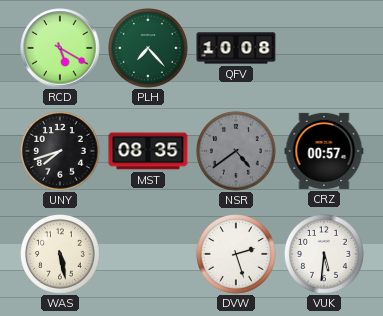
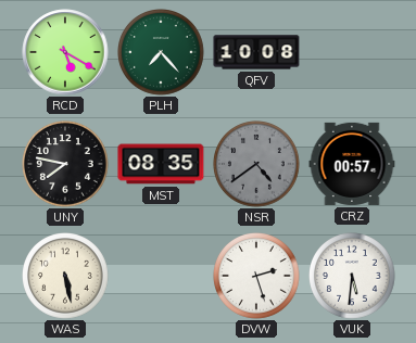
UNY: 7:42 -> 7:47
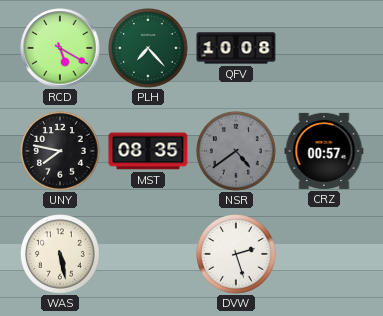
VUK: 5:31 -> none
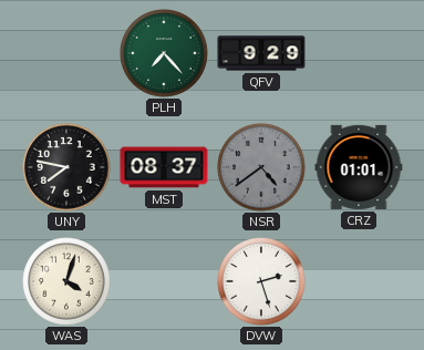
RCD: 5:20 -> none
QFV: 10:08 -> 9:29
MST: 08:35 -> 08:37
CRZ: 00:57 -> 01:01
WAS: 5:28 -> 4:03
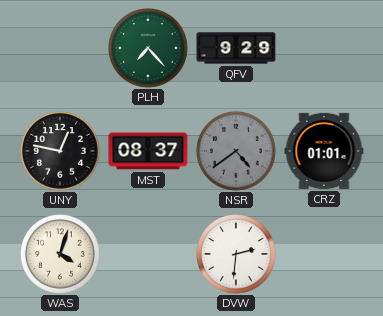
UNY: 7:47 -> 12:47
DVW: 2:27 -> 2:31
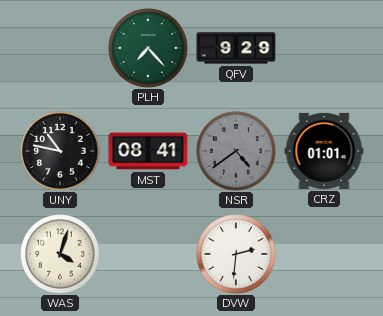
UNY: 12:47 -> 10:47
MST: 08:37 -> 08:41
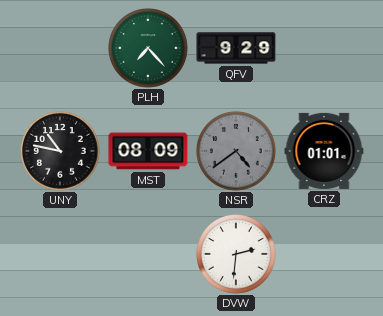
MST: 08:41 -> 08:09
WAS: 4:03 -> none
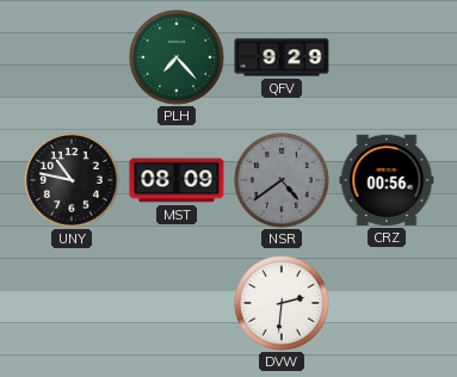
CRZ: 01:01 -> 00:56
